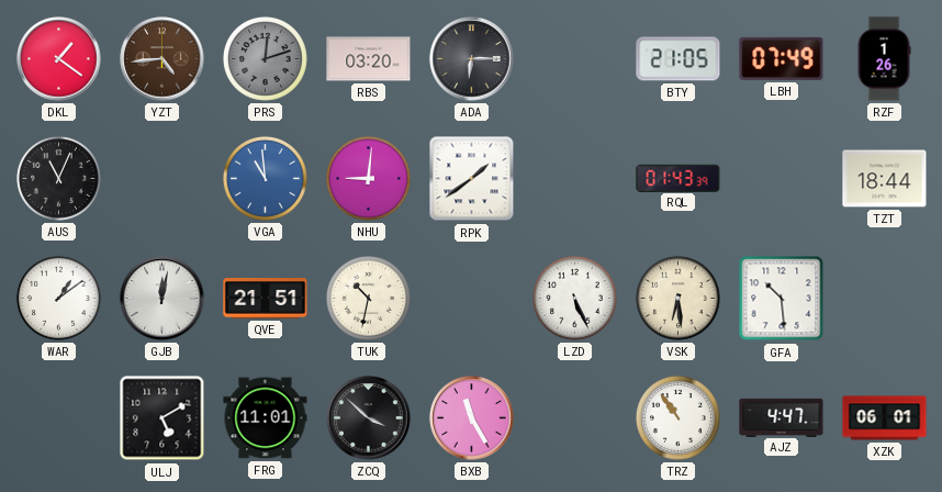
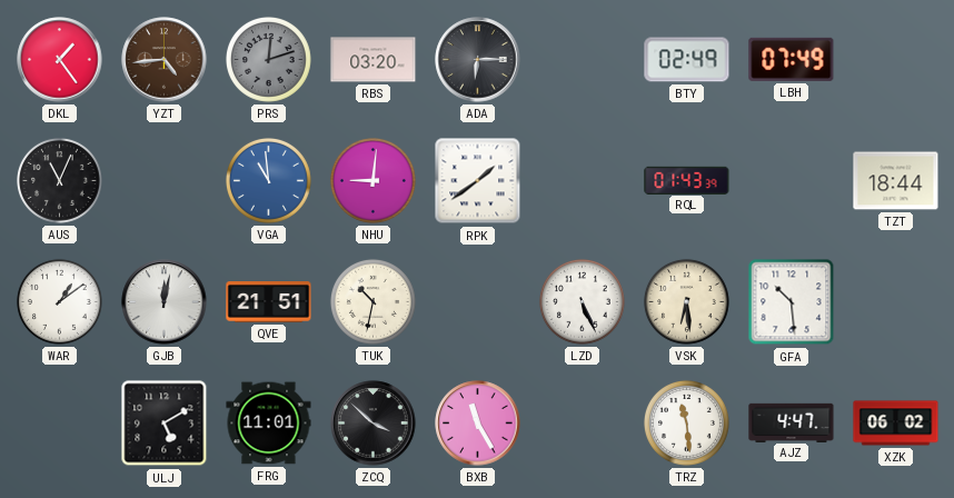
DKL: 1:21 -> 1:24
BTY: 21:05 -> 02:49
RZF: 1:26 -> none
TRZ: 10:54 -> 11:29
XZK: 06:01 -> 06:02
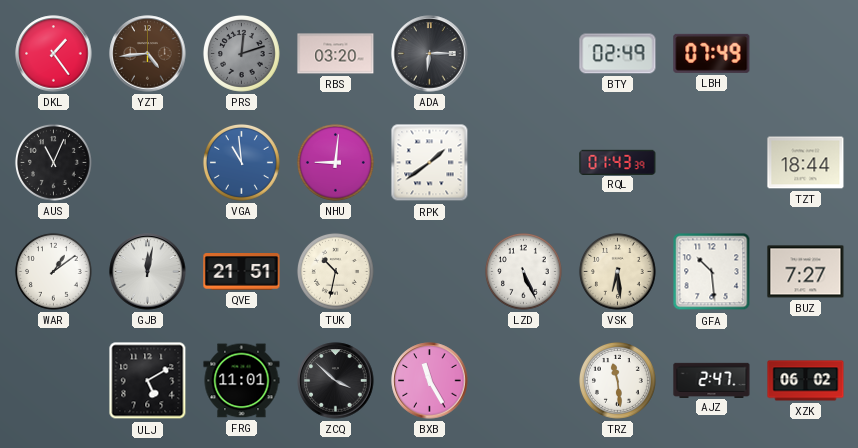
BUZ: none -> 7:27
AJZ: 4:47 -> 2:47
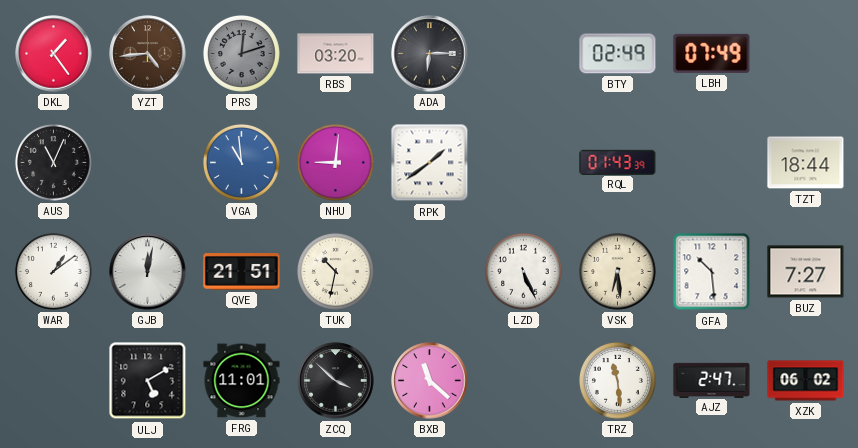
BXB: 11:25 -> 11:22
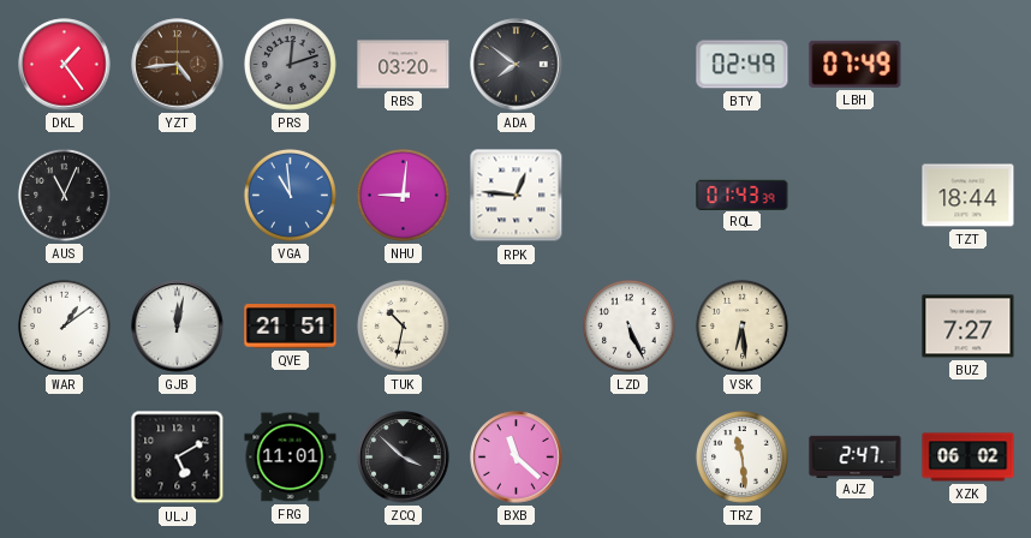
ADA: 6:15 -> 7:51
RPK: 1:39 -> 12:46
GFA: 10:29 -> none
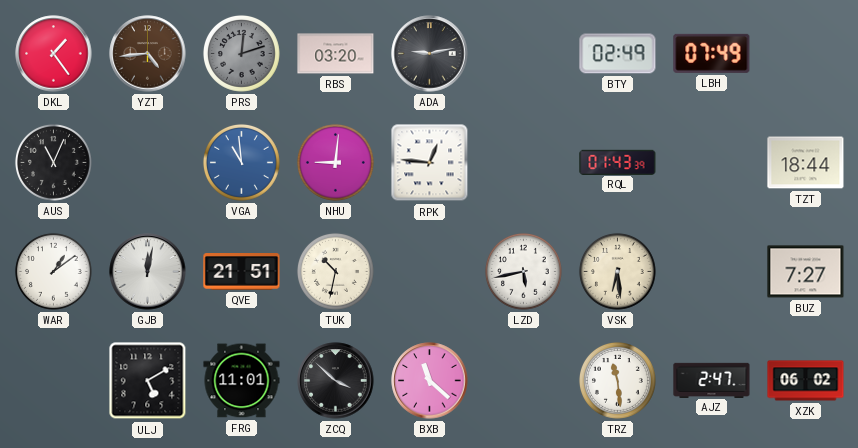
ADA: 7:51 -> 9:13
LZD: 5:26 -> 5:43
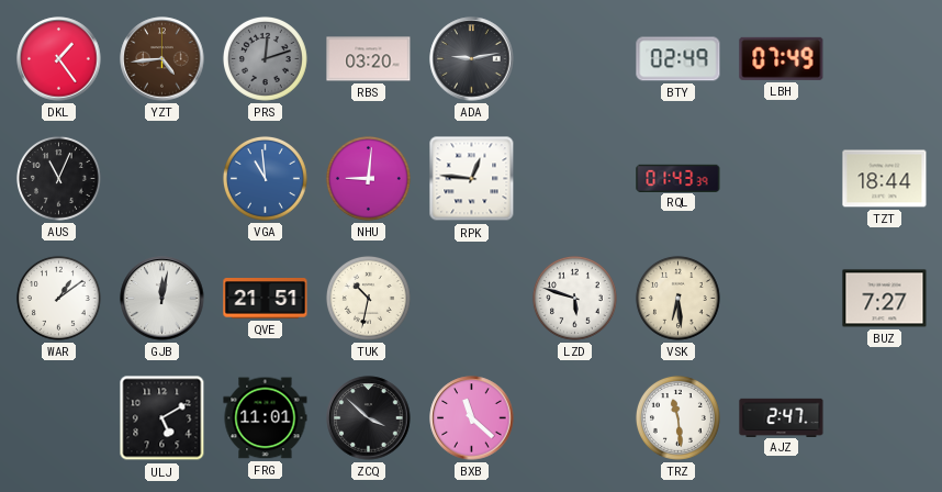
LZD: 5:43 -> 5:48
XZK: 06:02 -> none
